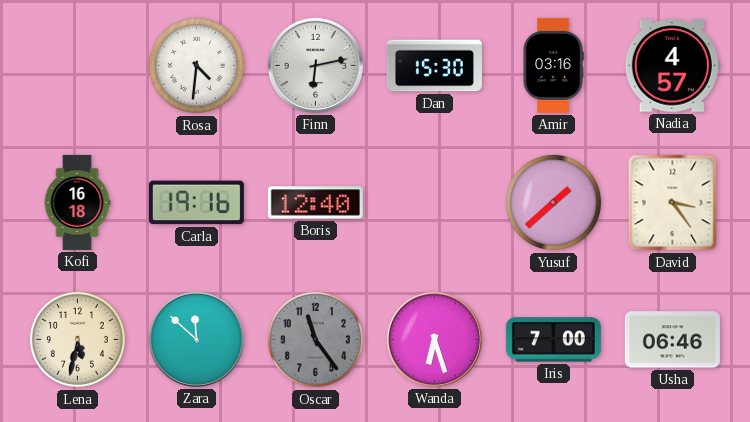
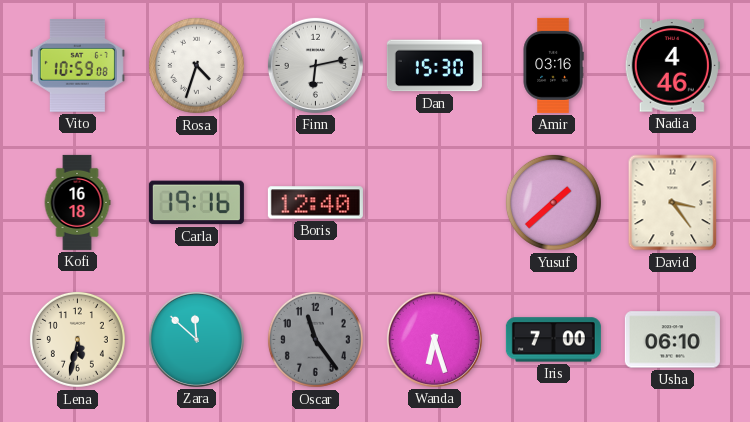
Vito: none -> 10:59
Rosa: 4:31 -> 4:33
Nadia: 4:57 -> 4:46
Usha: 06:46 -> 06:10
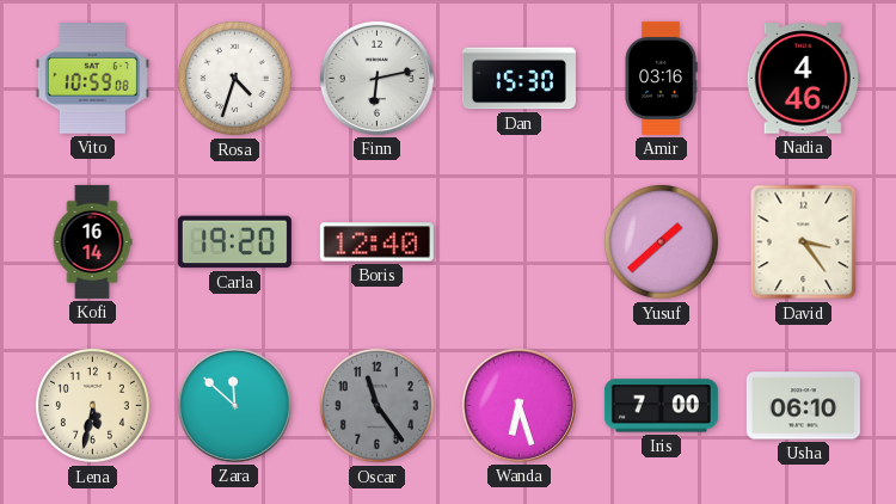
Kofi: 16:18 -> 16:14
Carla: 19:16 -> 19:20
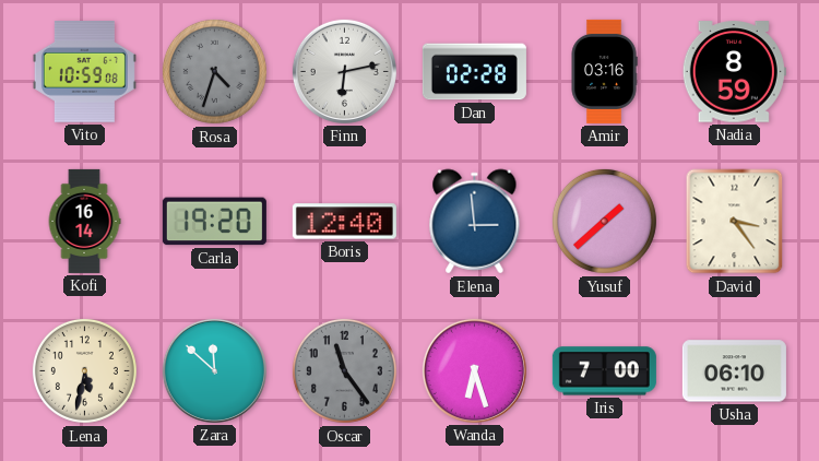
Rosa dial: white -> grey
Dan: 15:30 -> 02:28
Nadia: 4:46 -> 8:59
Elena: none -> 2:59
